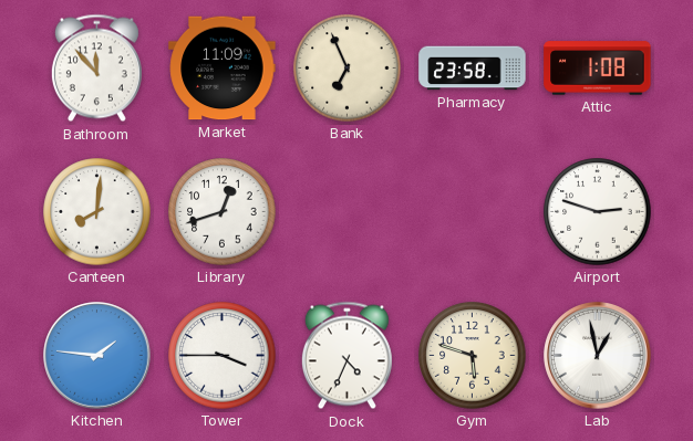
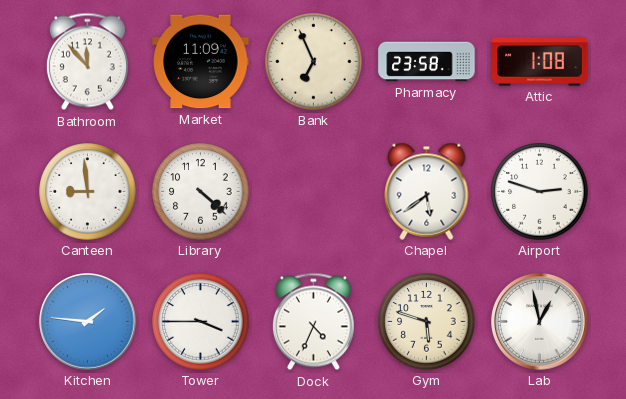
Canteen: 8:01 -> 8:59
Library: 12:42 -> 4:22
Chapel: none -> 5:39
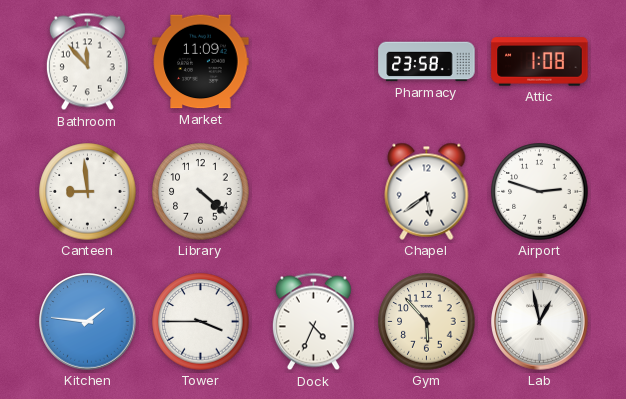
Bank: 6:56 -> none
Gym: 5:48 -> 5:53
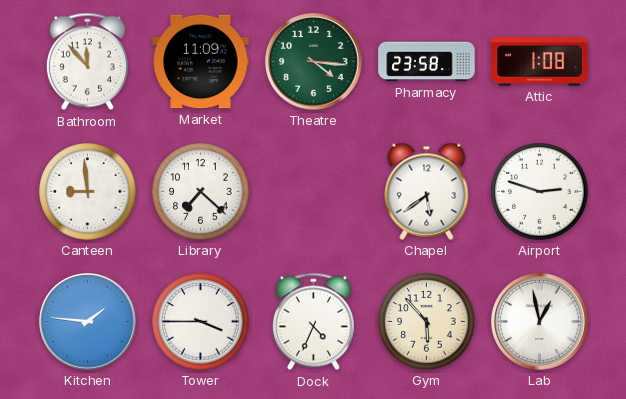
Theatre: none -> 4:16
Library: 4:22 -> 7:22
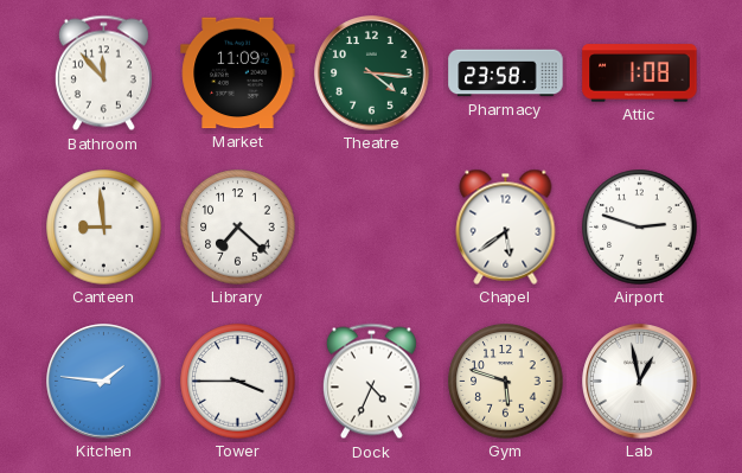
Gym: 5:53 -> 5:48
